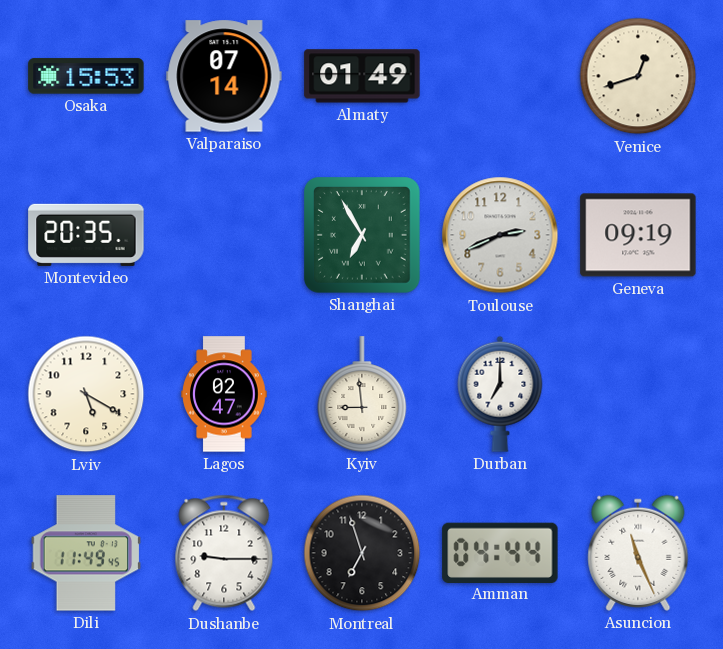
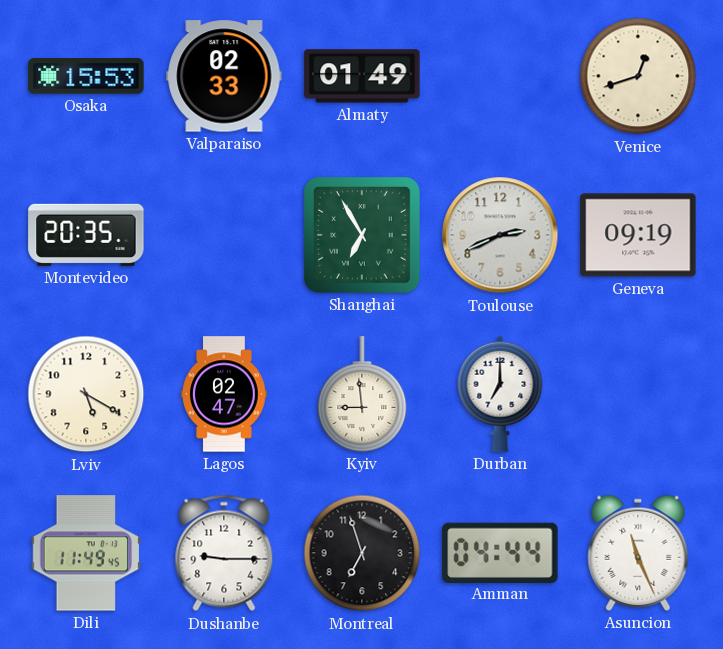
Valparaiso: 07:14 -> 02:33
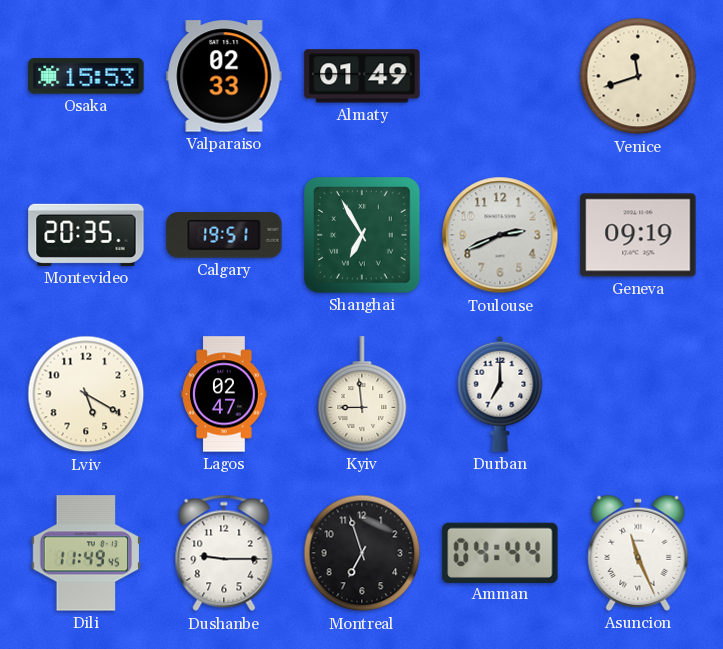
Venice: 12:42 -> 11:42
Calgary: none -> 19:51
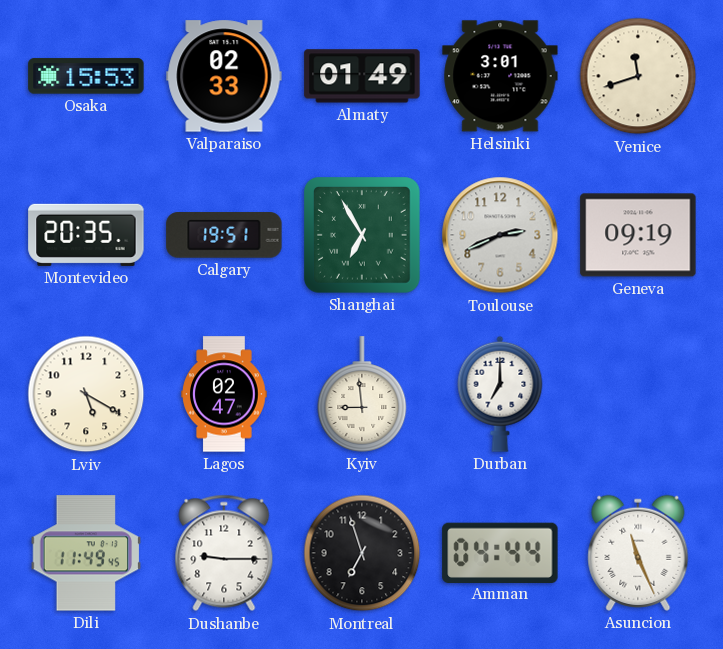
Helsinki: none -> 3:01
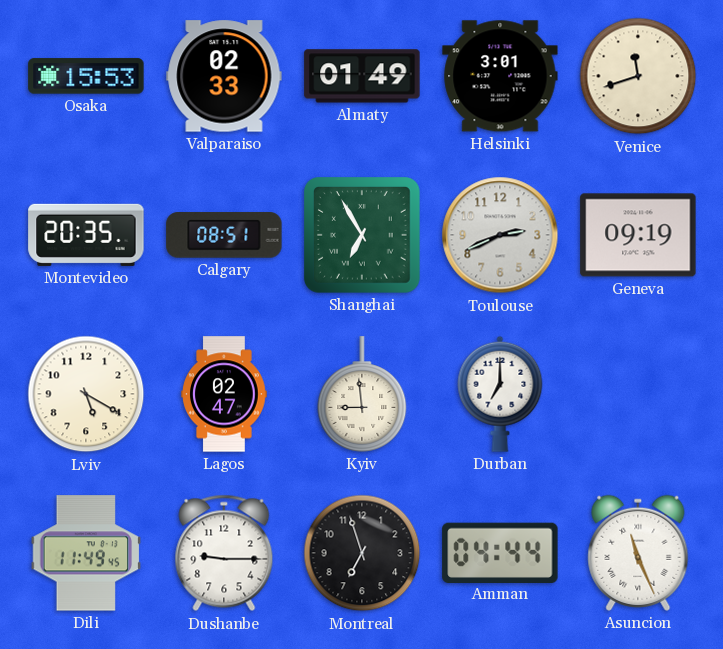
Calgary: 19:51 -> 08:51
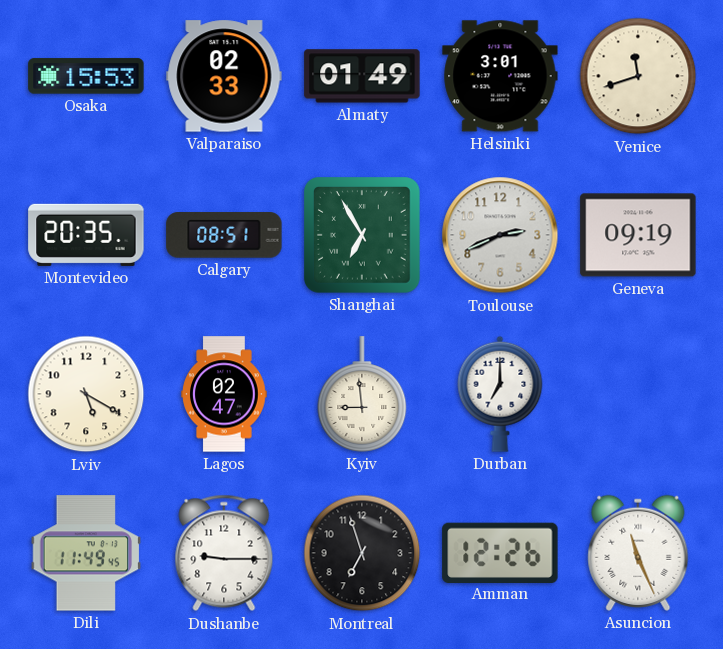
Amman: 04:44 -> 12:26
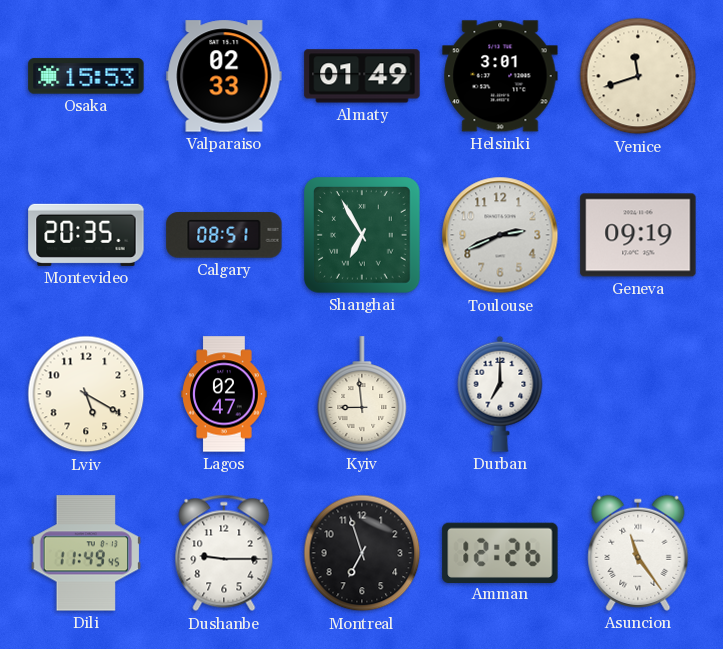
Asuncion: 11:26 -> 11:24
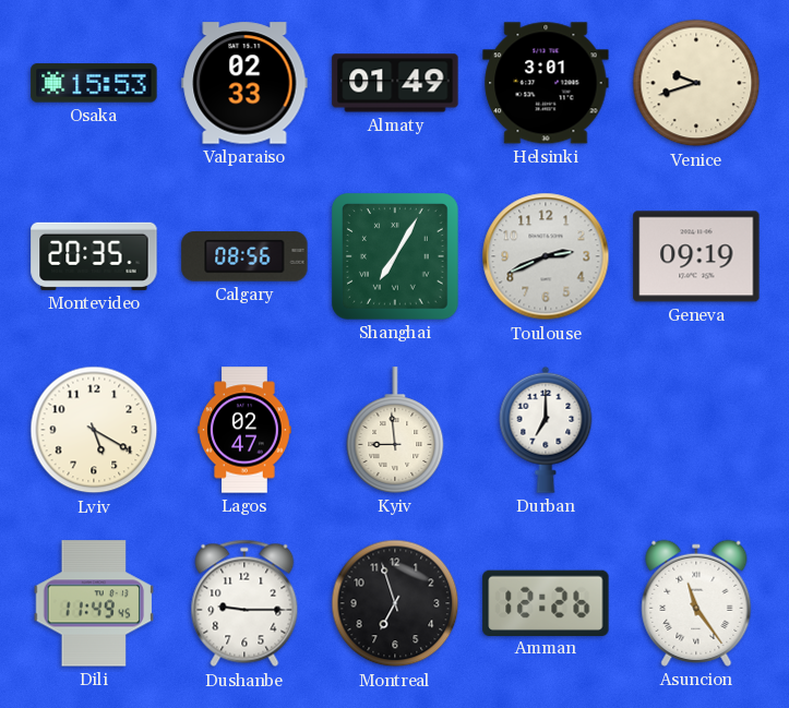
Venice: 11:42 -> 9:42
Calgary: 08:51 -> 08:56
Shanghai: 6:55 -> 7:05
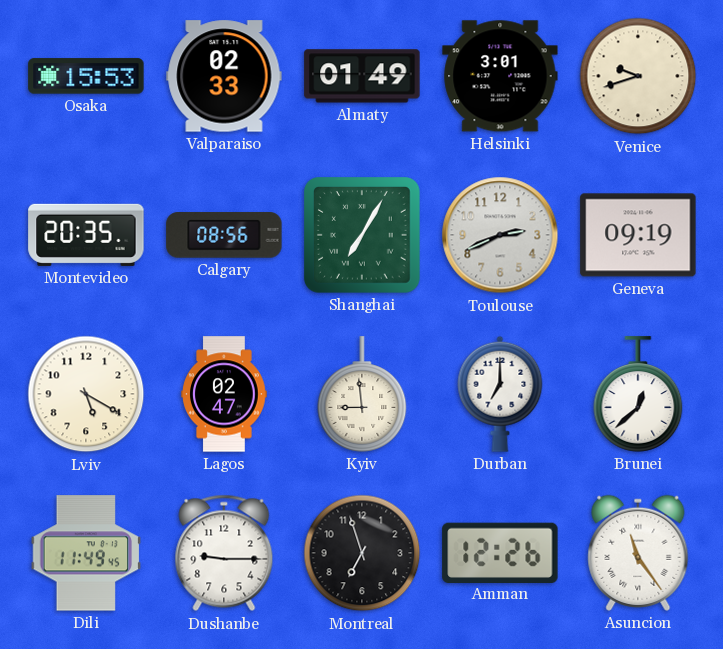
Brunei: none -> 12:38
